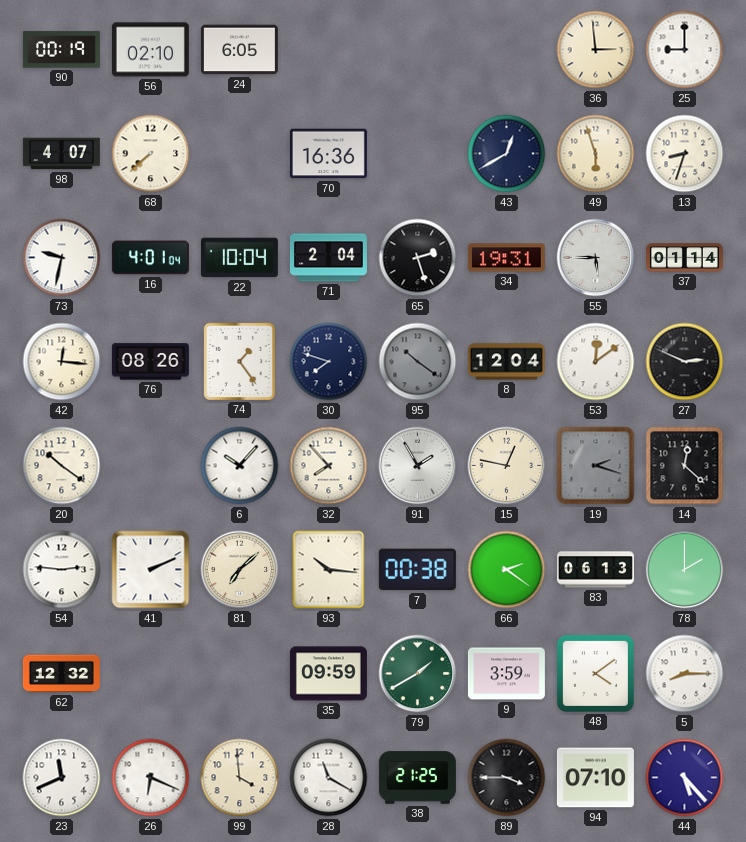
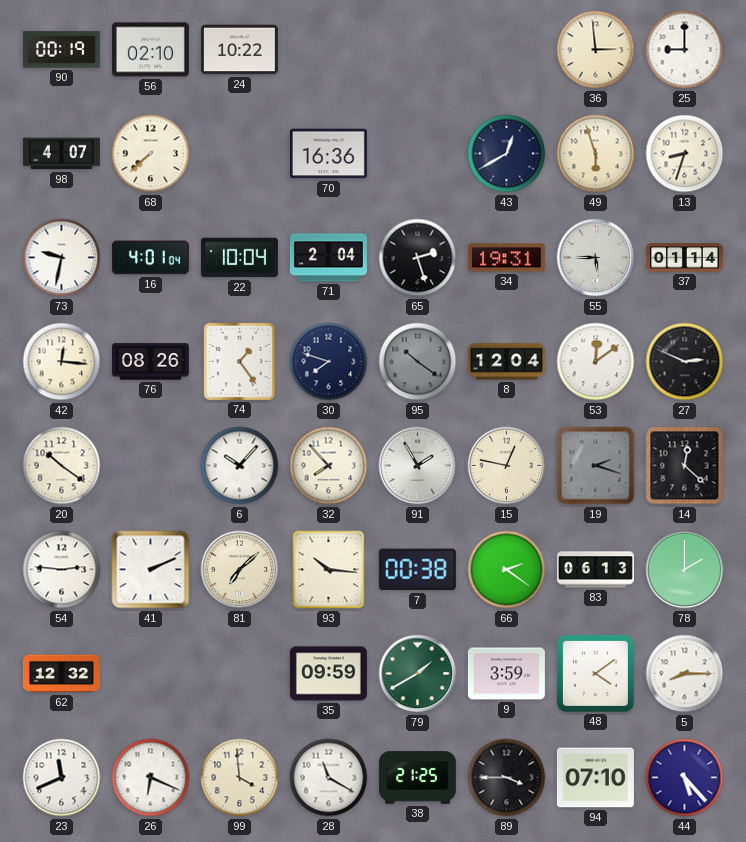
24: 6:05 -> 10:22
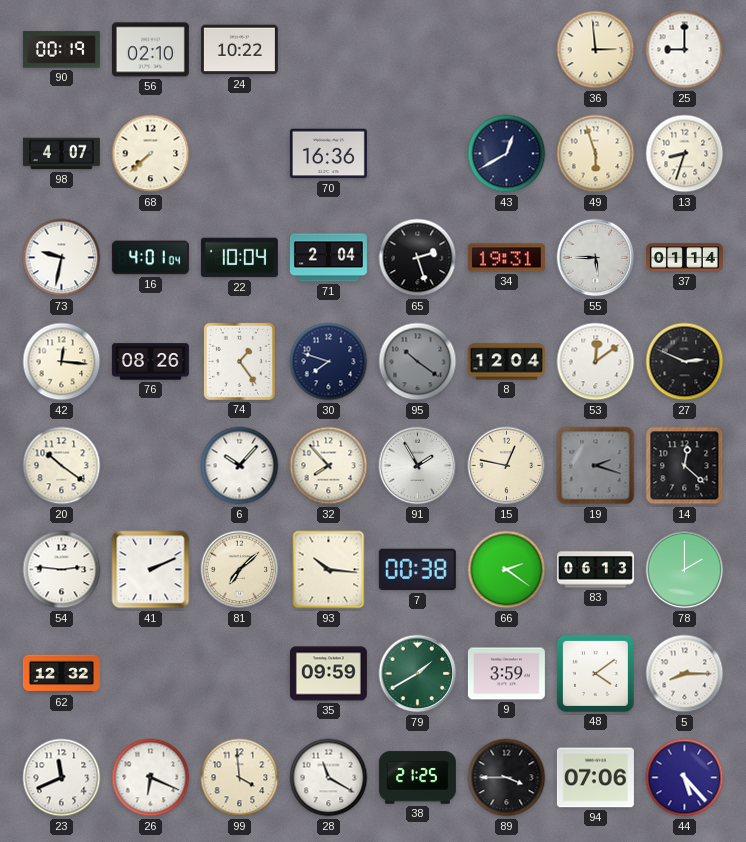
94: 07:10 -> 07:06
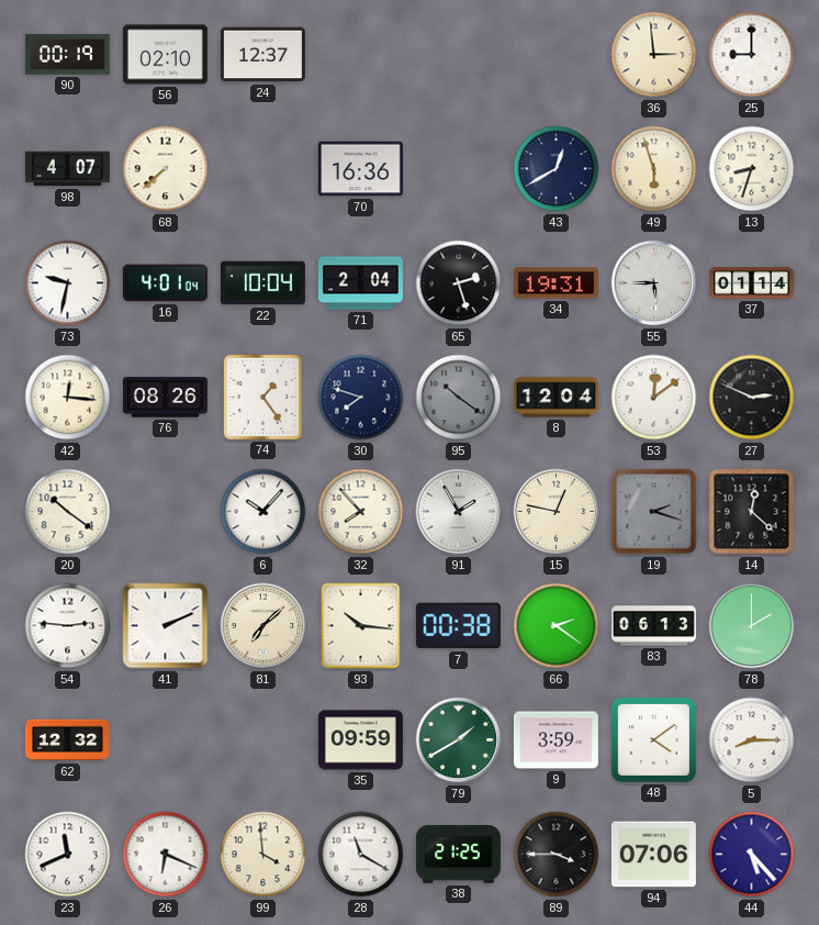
24: 10:22 -> 12:37
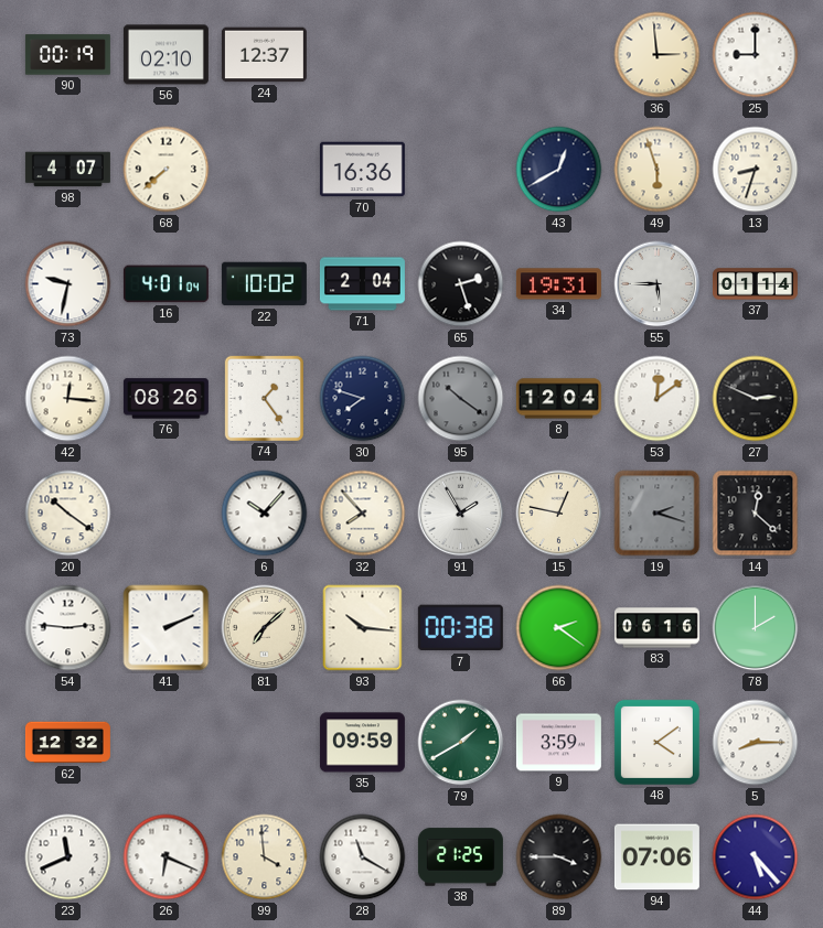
22: 10:04 -> 10:02
83: 06:13 -> 06:16
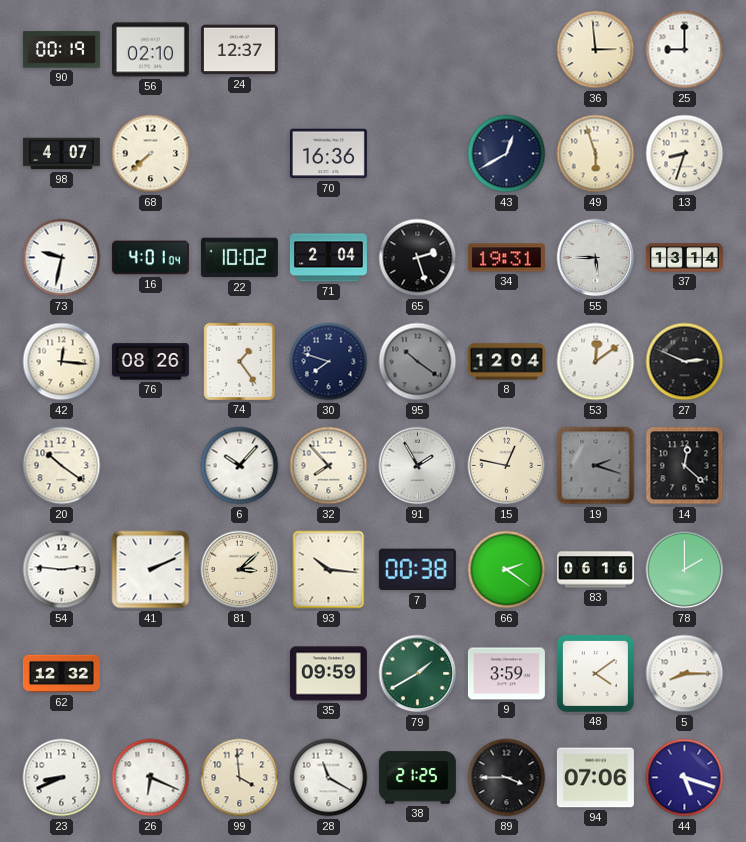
37: 01:14 -> 13:14
81: 7:08 -> 3:08
23: 11:41 -> 8:41
44: 5:23 -> 5:18
